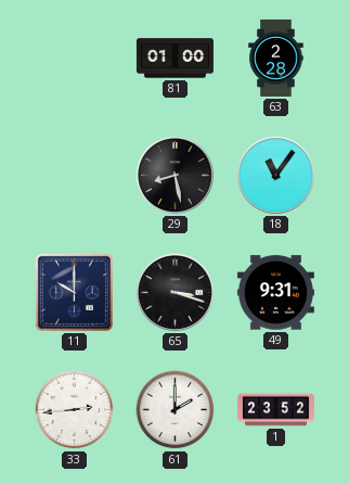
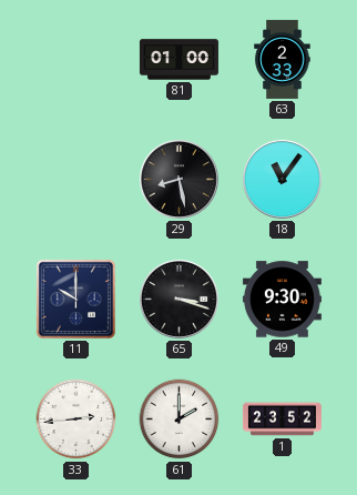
63: 2:28 -> 2:33
49: 9:31 -> 9:30
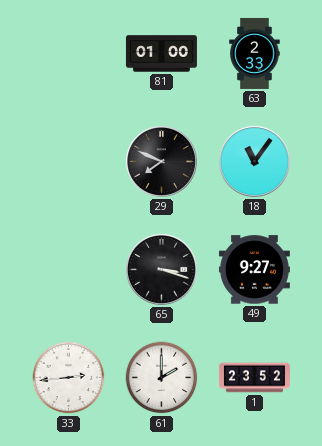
29: 8:28 -> 7:49
11: 10:00 -> none
49: 9:30 -> 9:27
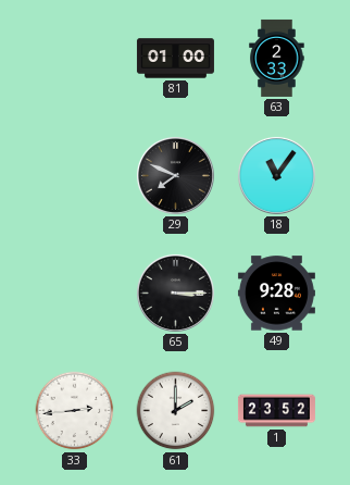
65: 3:18 -> 3:15
49: 9:27 -> 9:28
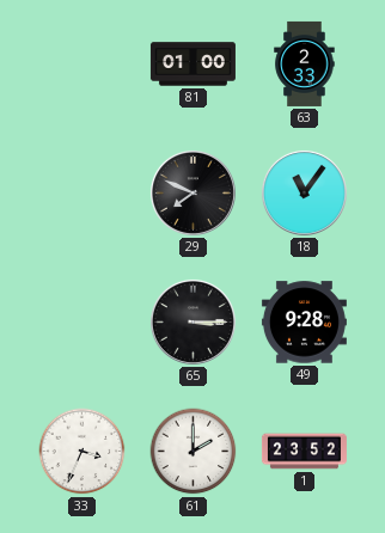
33: 2:44 -> 3:34
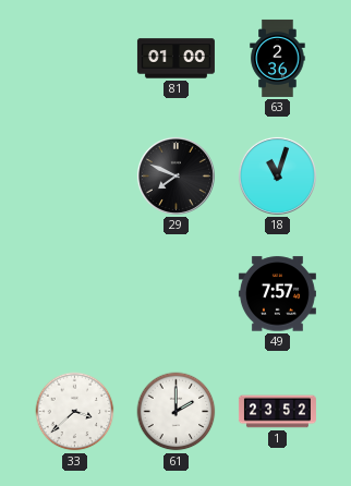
63: 2:33 -> 2:36
18: 11:06 -> 11:03
65: 3:15 -> none
49: 9:28 -> 7:57
33: 3:34 -> 3:38
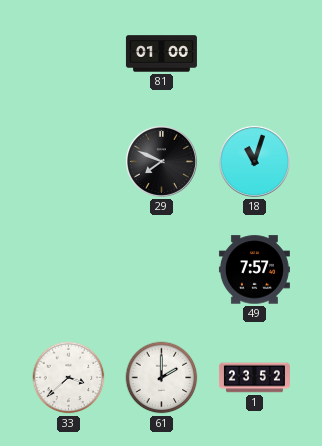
63: 2:36 -> none
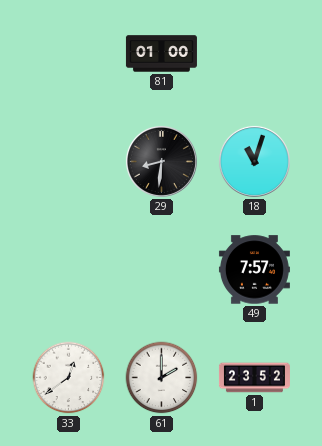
29: 7:49 -> 8:31
33: 3:38 -> 12:39
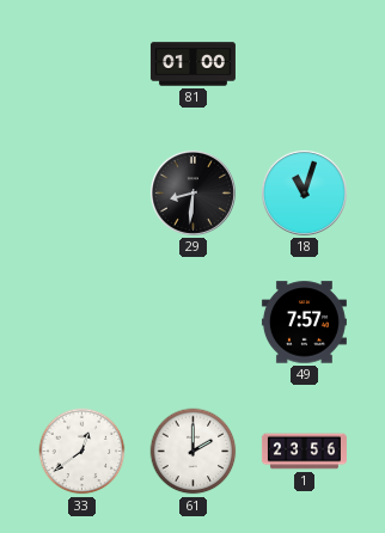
1: 23:52 -> 23:56
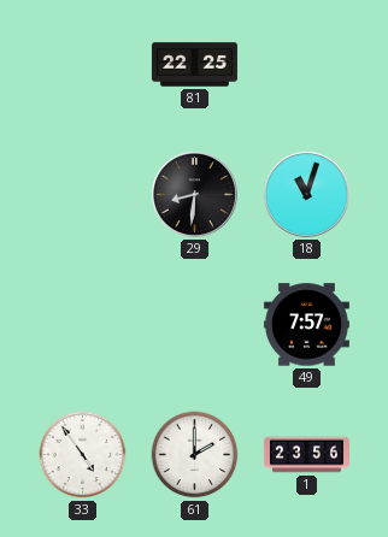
81: 01:00 -> 22:25
33: 12:39 -> 4:54
